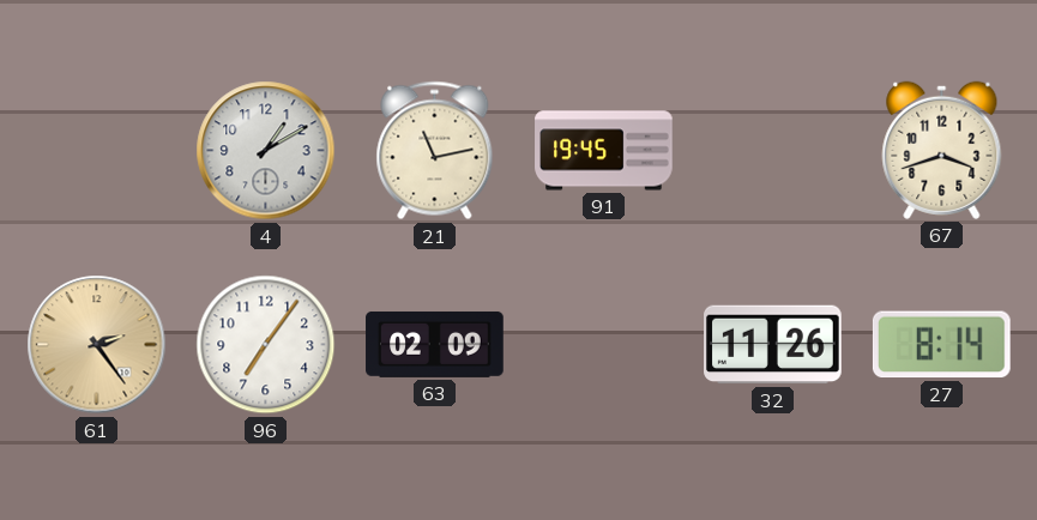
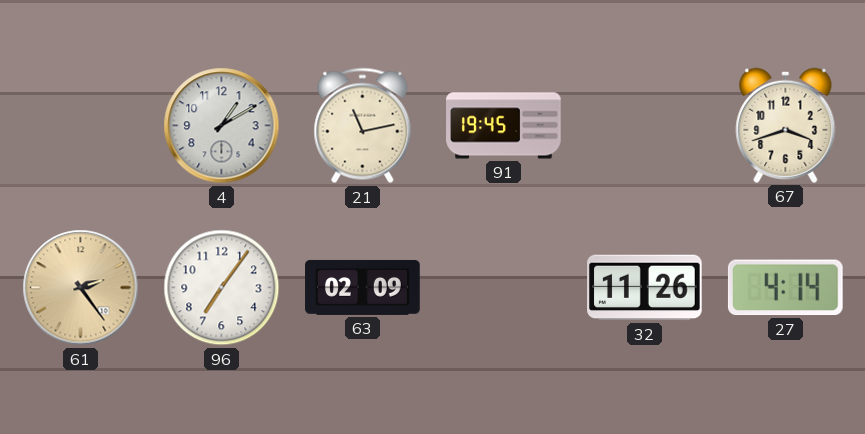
27: 8:14 -> 4:14
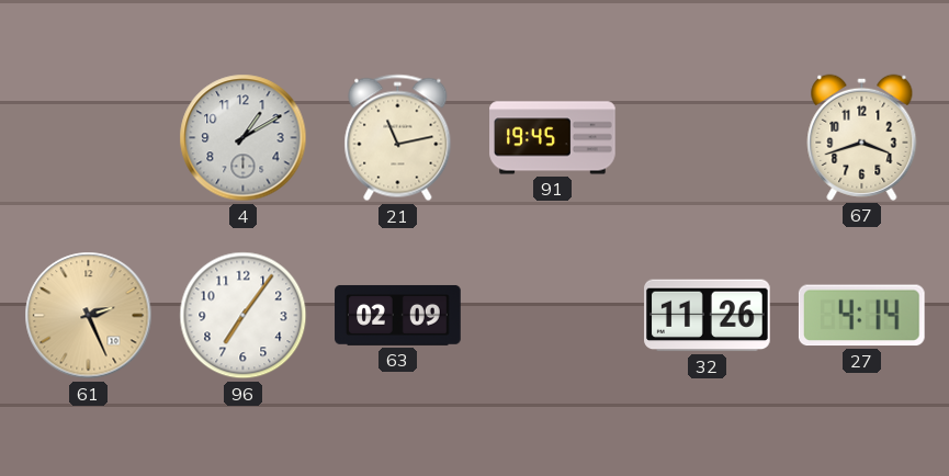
61: 2:24 -> 2:26
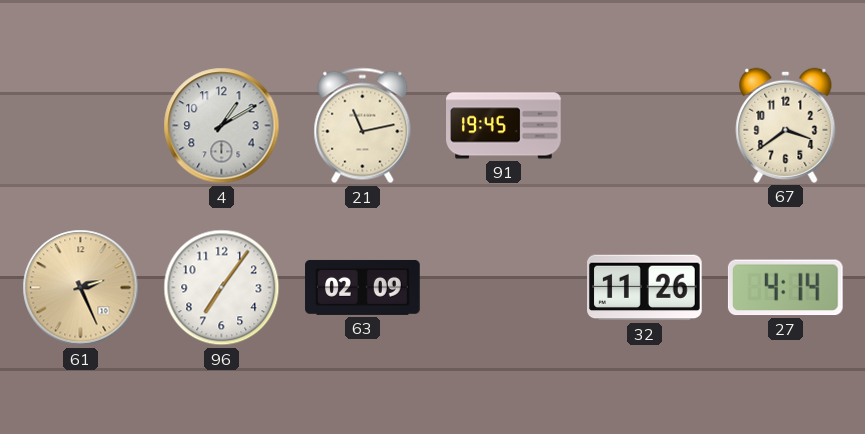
67: 3:42 -> 3:39
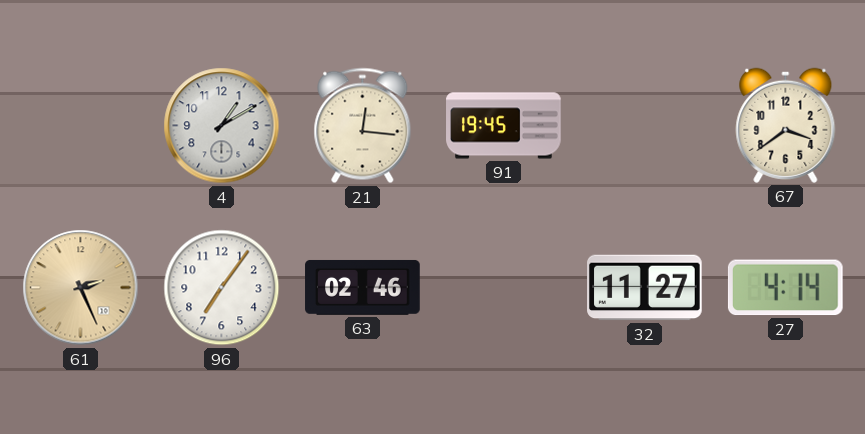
21: 11:13 -> 12:16
63: 02:09 -> 02:46
32: 11:26 -> 11:27
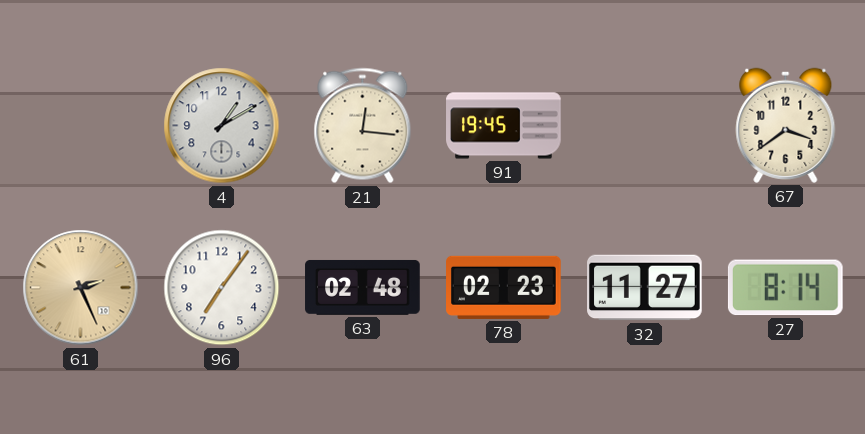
63: 02:46 -> 02:48
78: none -> 02:23
27: 4:14 -> 8:14
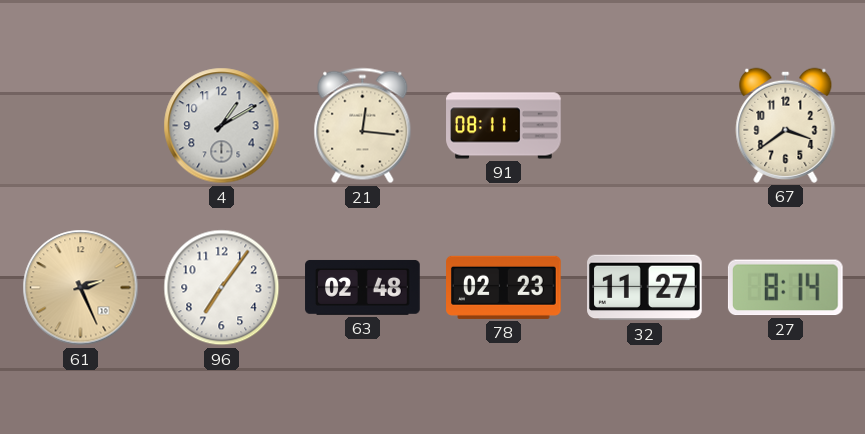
91: 19:45 -> 08:11
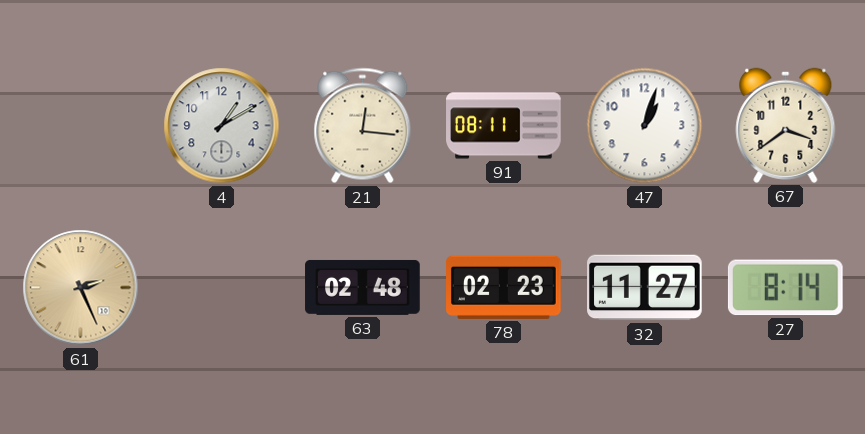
47: none -> 1:03
96: 7:06 -> none
